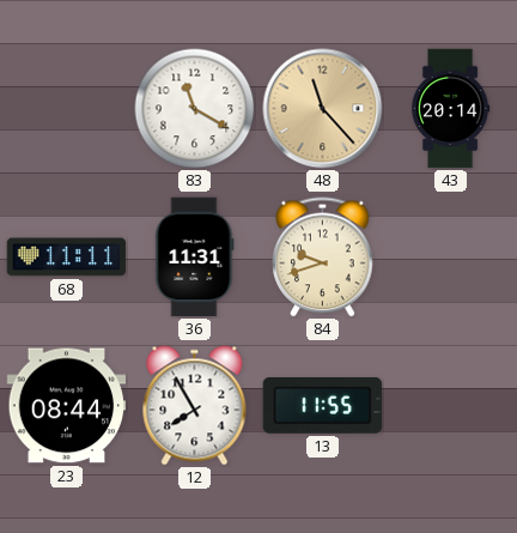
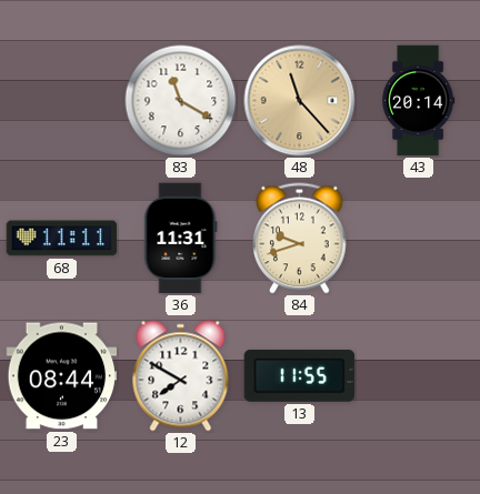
12: 7:55 -> 7:50
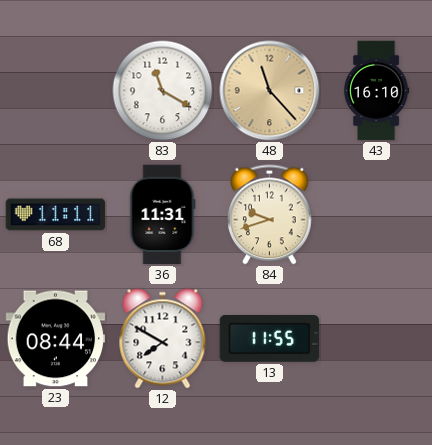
43: 20:14 -> 16:10
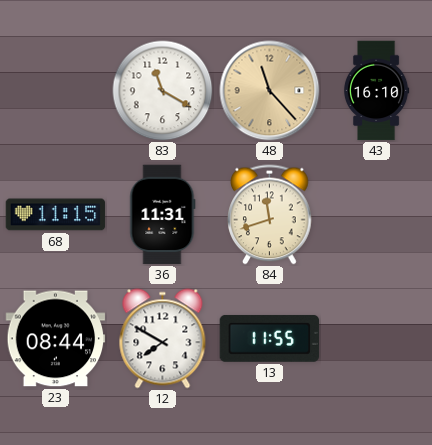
68: 11:11 -> 11:15
84: 9:42 -> 11:42
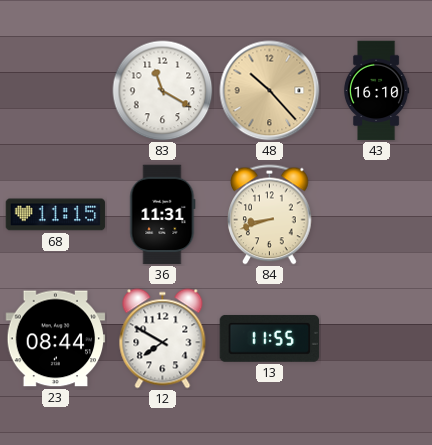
48: 11:23 -> 10:23
84: 11:42 -> 8:42
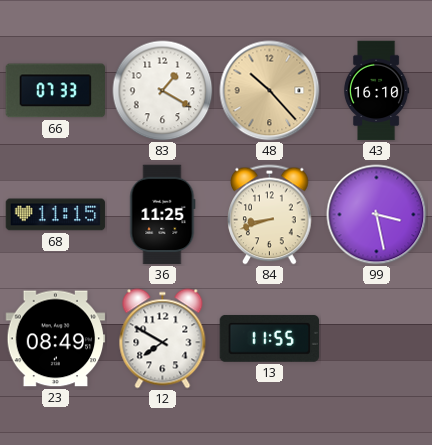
66: none -> 07:33
83: 11:20 -> 1:20
36: 11:31 -> 11:25
99: none -> 3:28
23: 08:44 -> 08:49
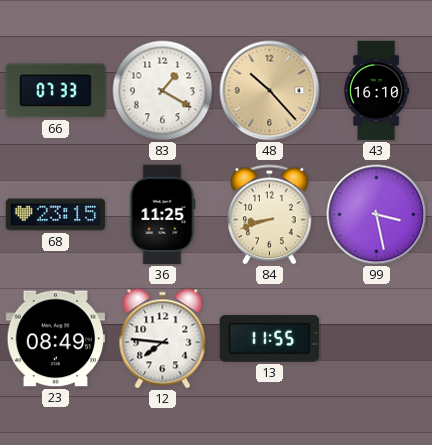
68: 11:15 -> 23:15
12: 7:50 -> 7:46
